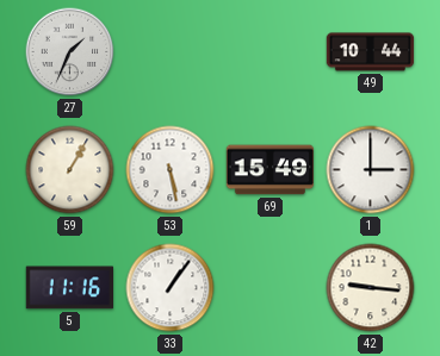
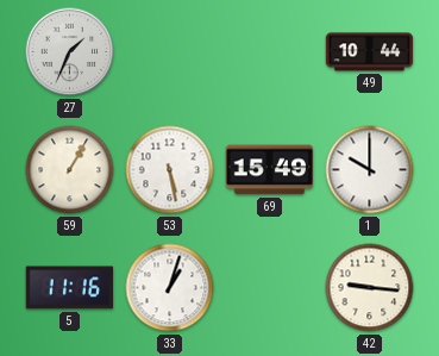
1: 3:00 -> 10:00
33: 1:06 -> 1:03
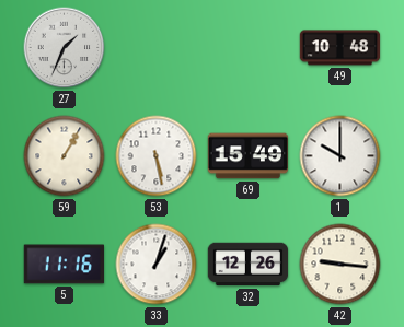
49: 10:44 -> 10:48
32: none -> 12:26
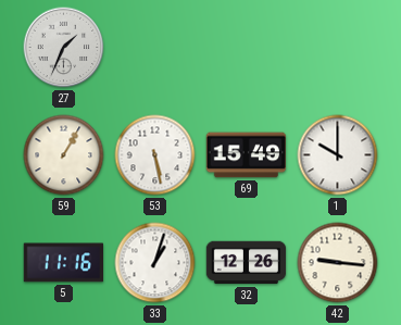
49: 10:48 -> none
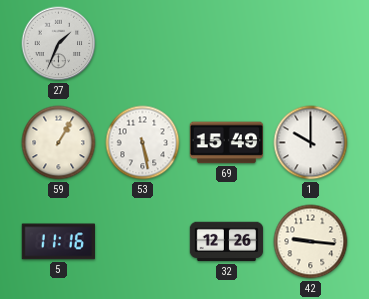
33: 1:03 -> none
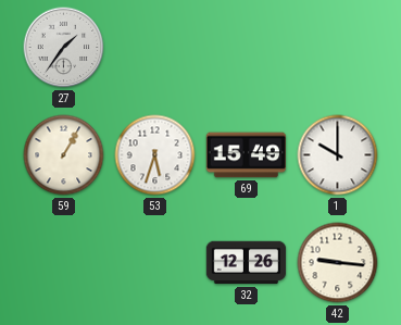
27: 1:34 -> 1:36
53: 5:28 -> 5:33
5: 11:16 -> none
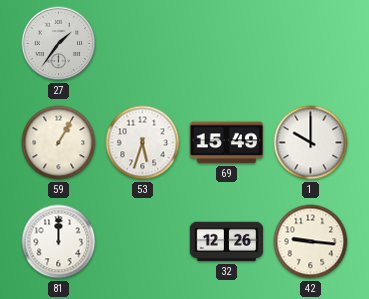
81: none -> 12:00
